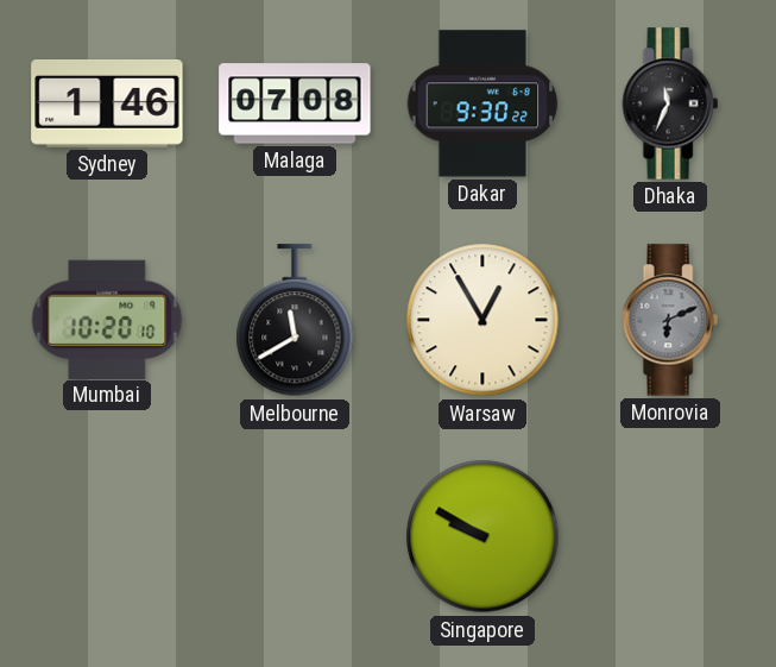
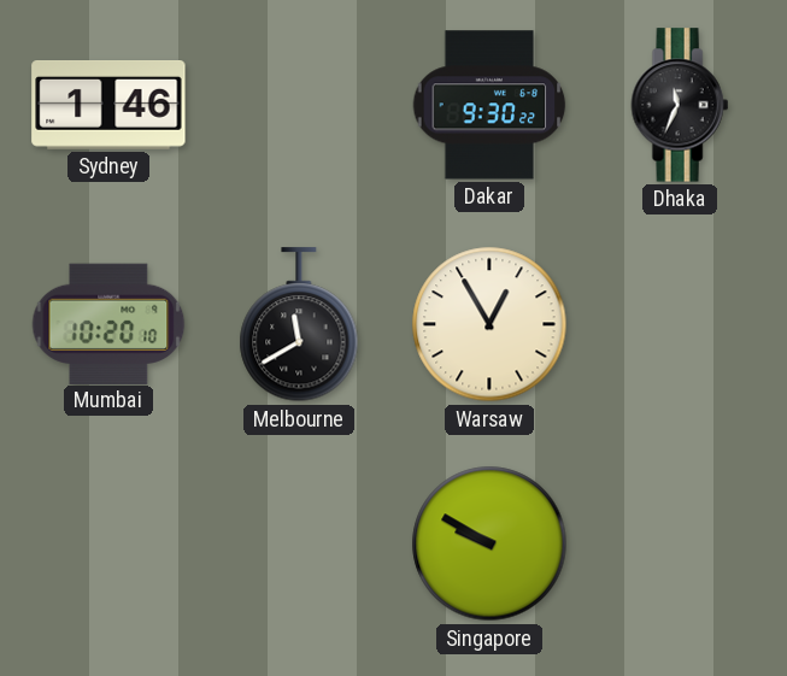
Malaga: 07:08 -> none
Monrovia: 6:11 -> none
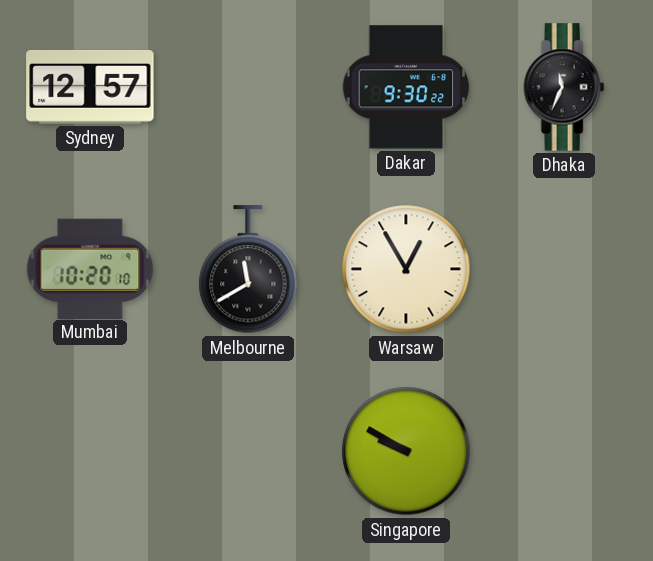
Sydney: 1:46 -> 12:57
